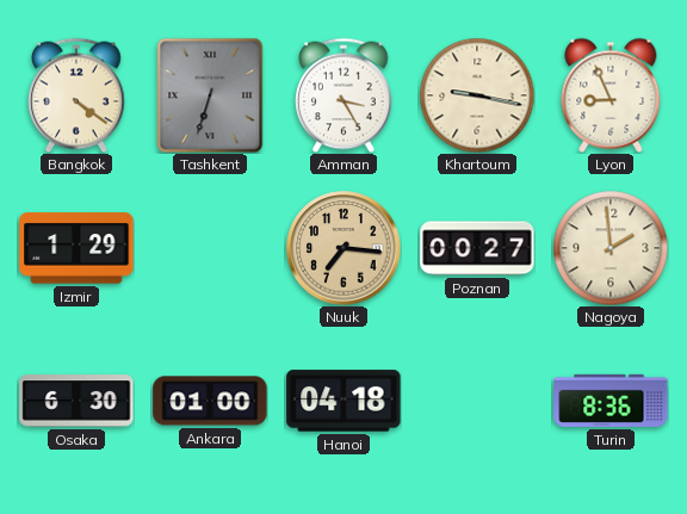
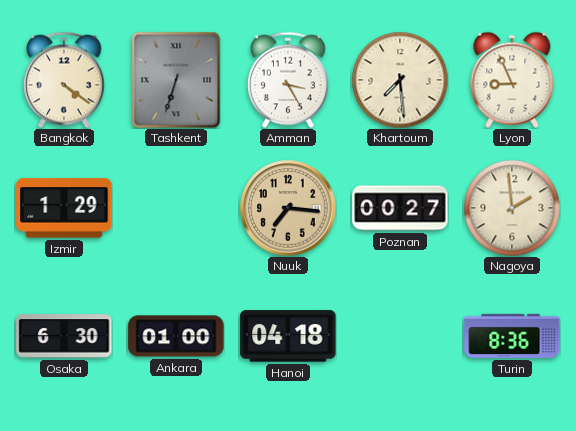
Khartoum: 9:17 -> 7:29
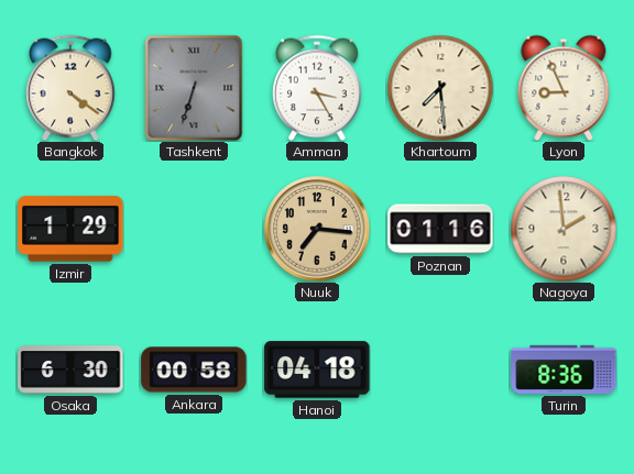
Poznan: 00:27 -> 01:16
Ankara: 01:00 -> 00:58
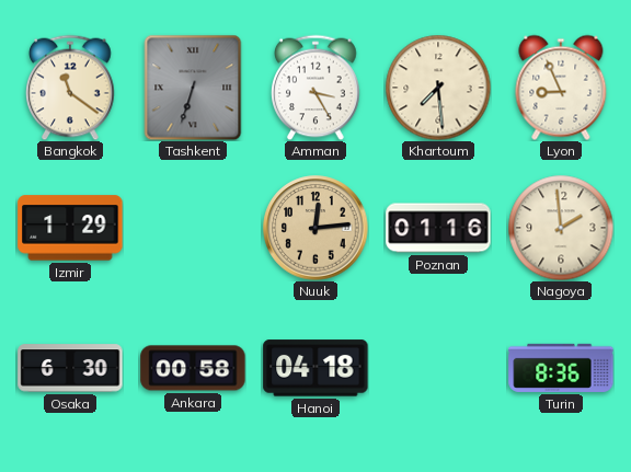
Bangkok: 4:21 -> 11:21
Nuuk: 7:16 -> 12:14
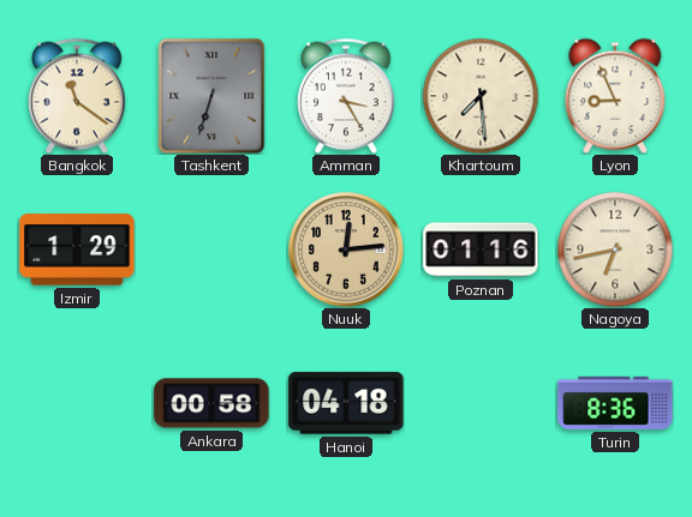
Nagoya: 1:59 -> 6:43
Osaka: 6:30 -> none
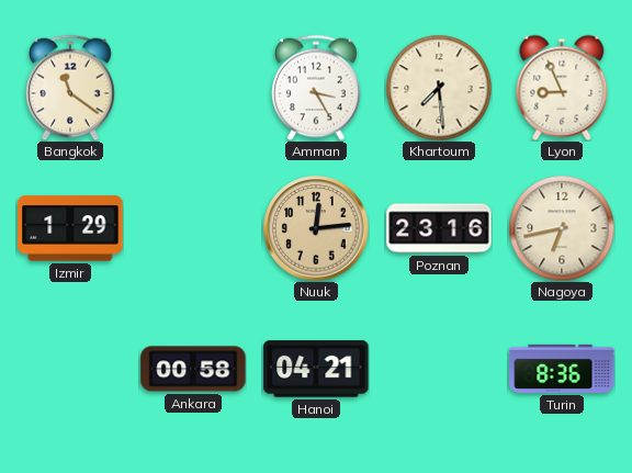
Tashkent: 6:33 -> none
Poznan: 01:16 -> 23:16
Hanoi: 04:18 -> 04:21
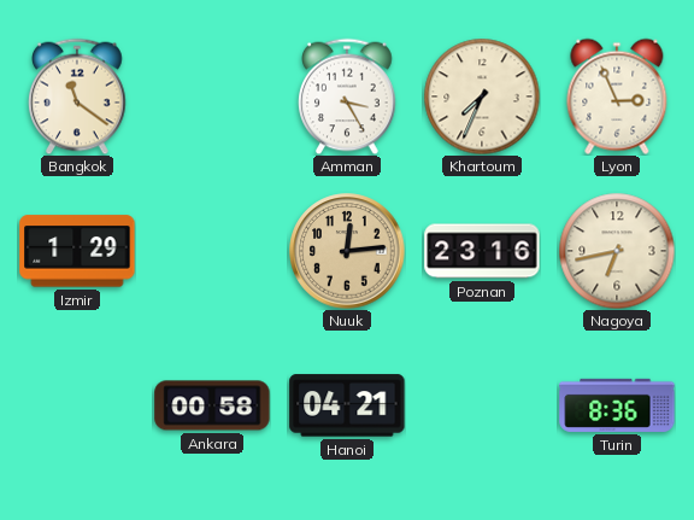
Khartoum: 7:29 -> 7:34
Lyon: 8:56 -> 2:56
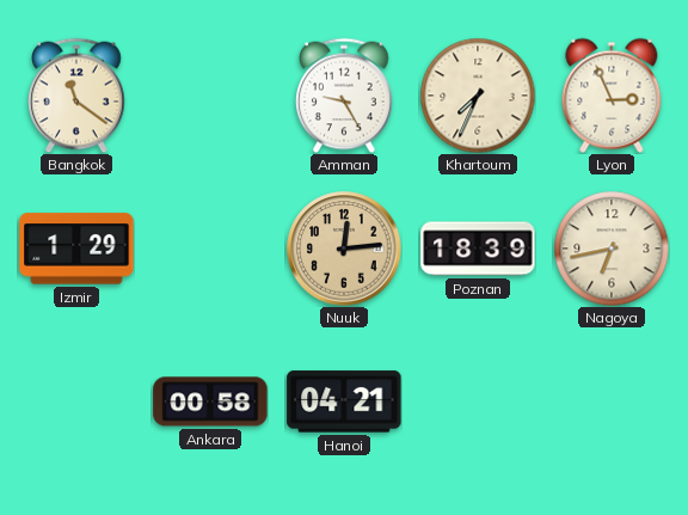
Amman: 3:25 -> 9:25
Poznan: 23:16 -> 18:39
Turin: 8:36 -> none
